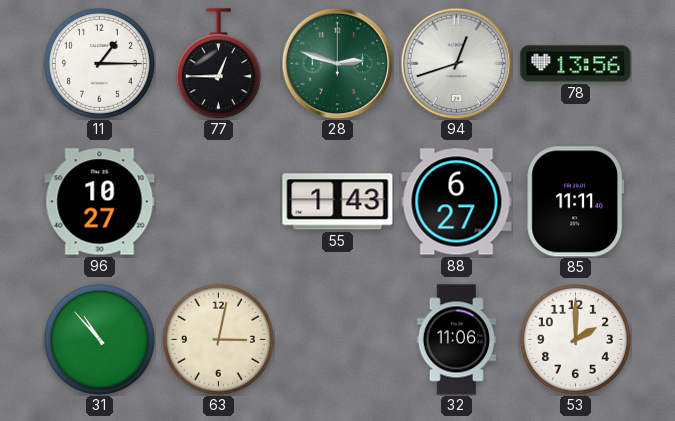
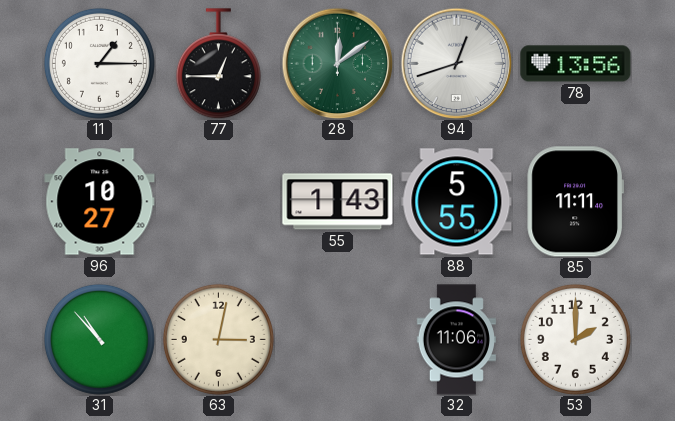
28: 2:48 -> 12:09
88: 6:27 -> 5:55
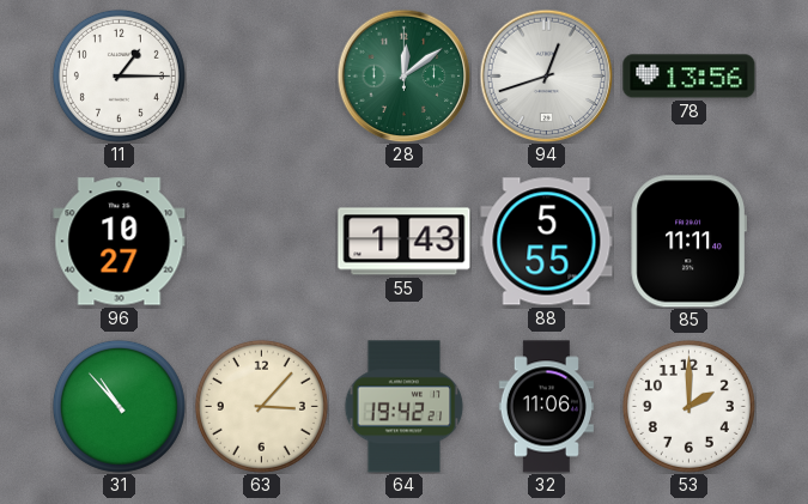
77: 12:45 -> none
63: 3:02 -> 3:07
64: none -> 19:42
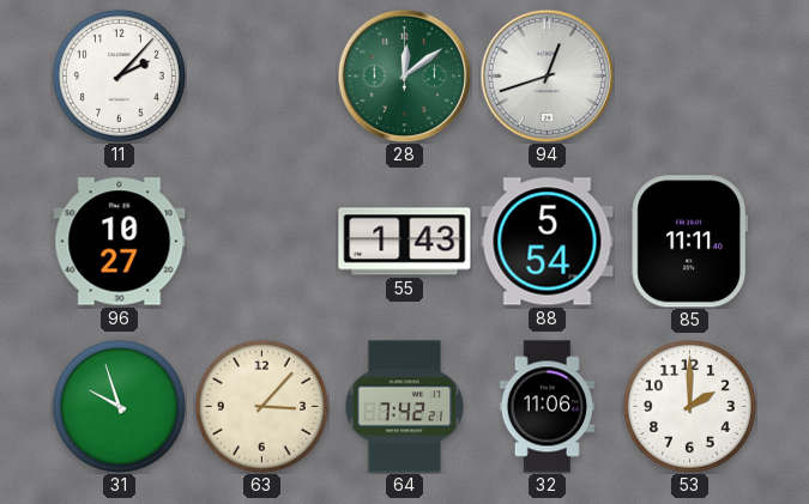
11: 1:15 -> 2:07
78: 13:56 -> none
88: 5:55 -> 5:54
31: 10:53 -> 9:57
64: 19:42 -> 7:42
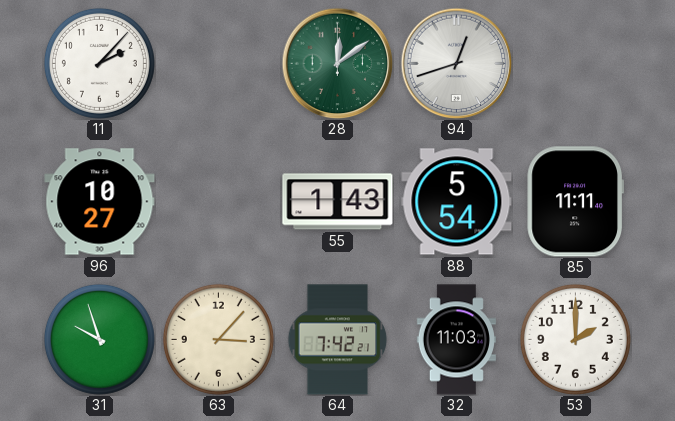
32: 11:06 -> 11:03
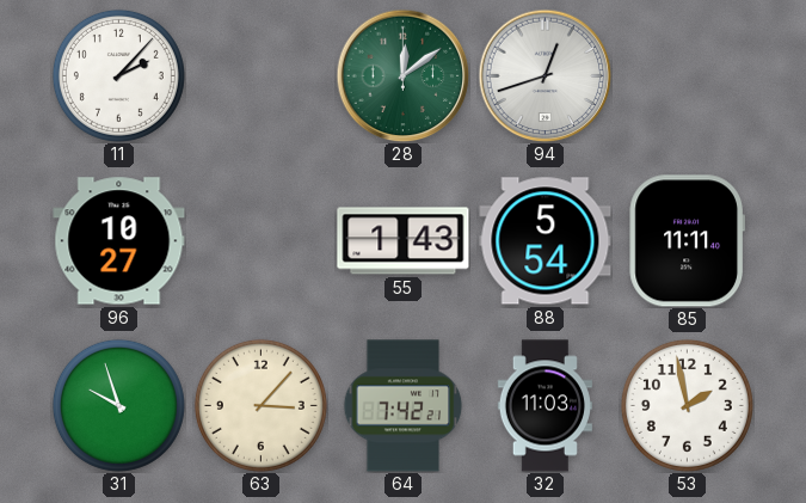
53: 2:00 -> 1:58
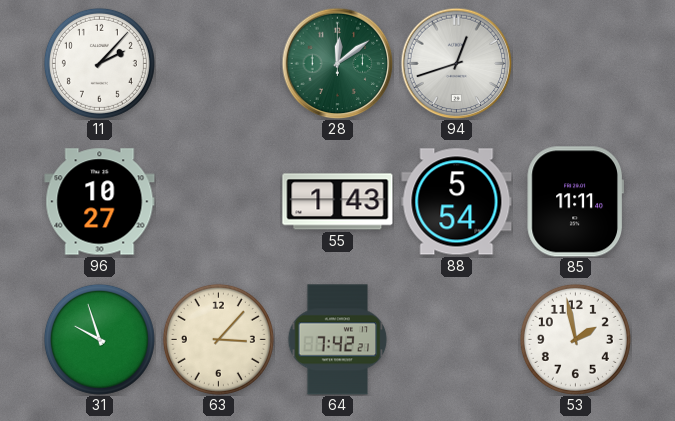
32: 11:03 -> none
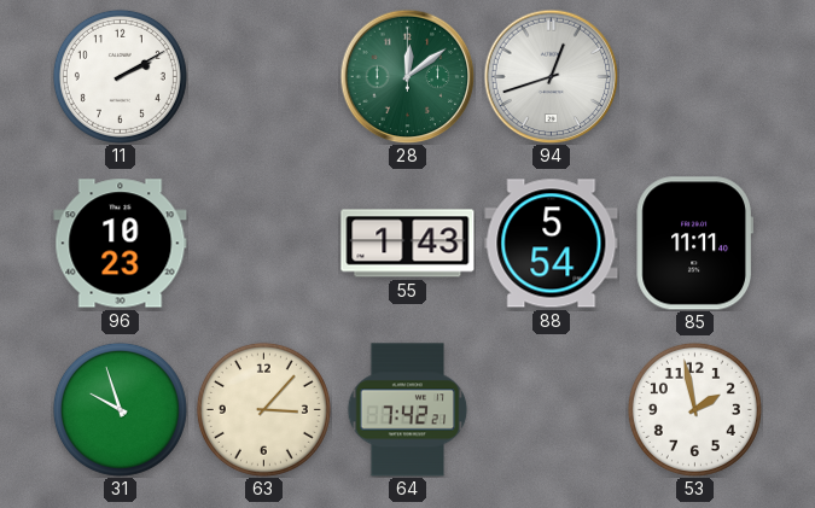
11: 2:07 -> 2:10
96: 10:27 -> 10:23
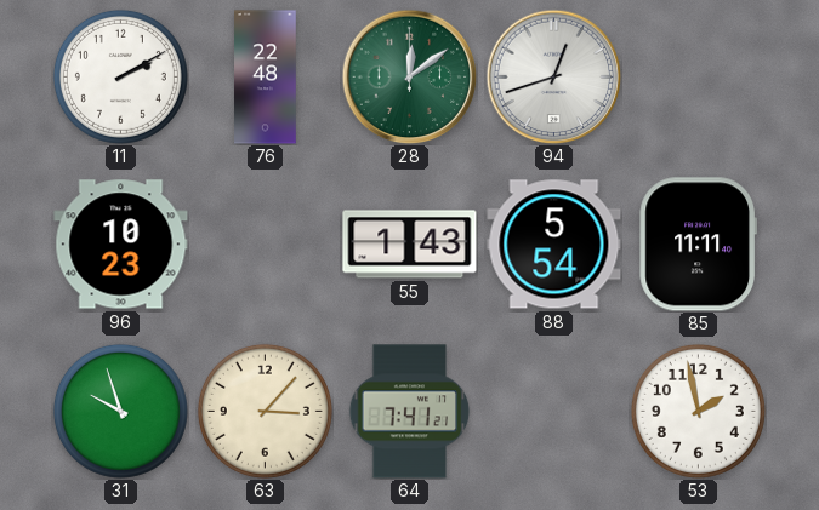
76: none -> 22:48
64: 7:42 -> 7:41
